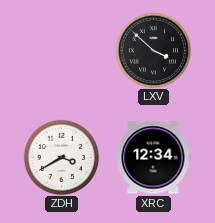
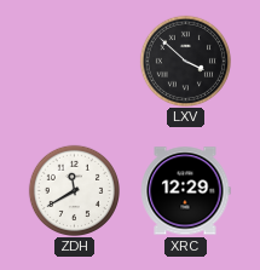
ZDH: 3:40 -> 11:40
XRC: 12:34 -> 12:29
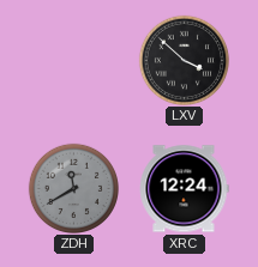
ZDH dial: white -> grey
XRC: 12:29 -> 12:24
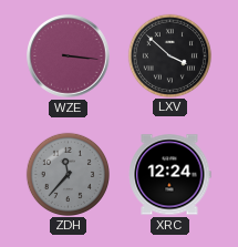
WZE: none -> 3:16
ZDH: 11:40 -> 11:37
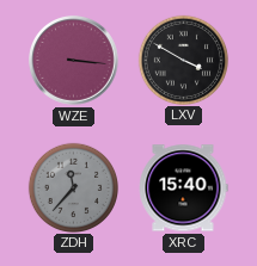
LXV: 3:52 -> 3:50
XRC: 12:24 -> 15:40
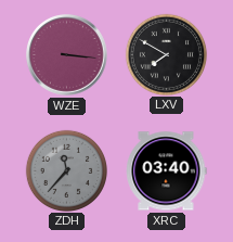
LXV: 3:50 -> 7:50
XRC: 15:40 -> 03:40
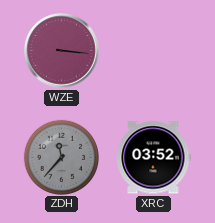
LXV: 7:50 -> none
XRC: 03:40 -> 03:52
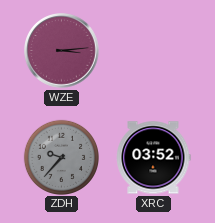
WZE: 3:16 -> 3:14
ZDH: 11:37 -> 9:37
